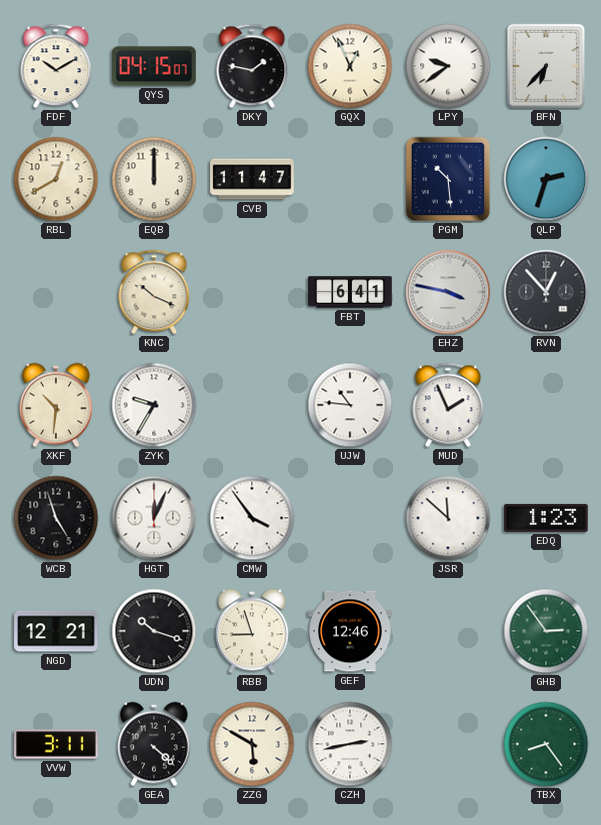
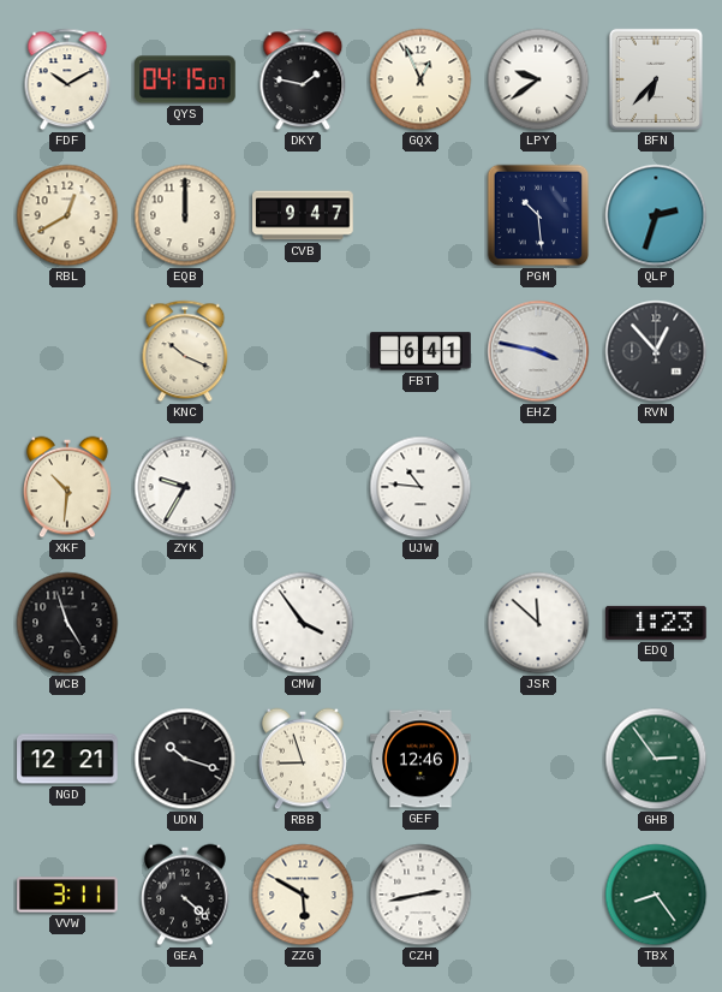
CVB: 11:47 -> 9:47
MUD: 1:56 -> none
HGT: 12:04 -> none
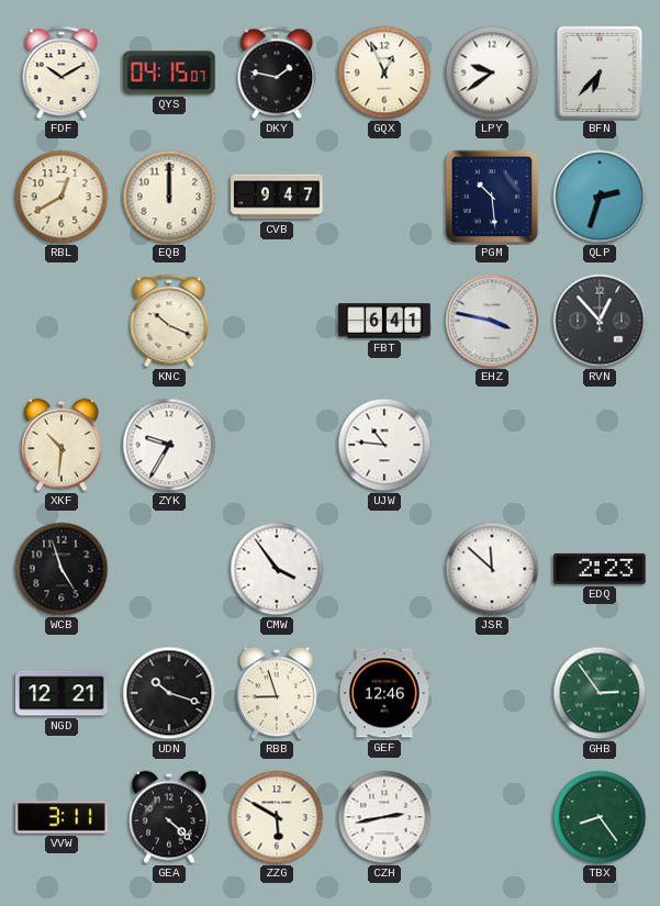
EDQ: 1:23 -> 2:23
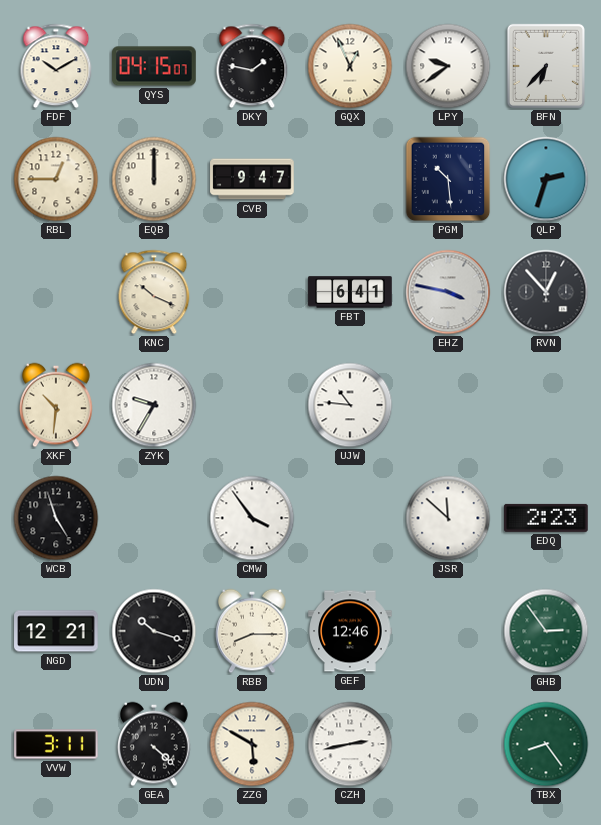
RBL: 12:40 -> 12:45
RBB: 8:57 -> 8:15
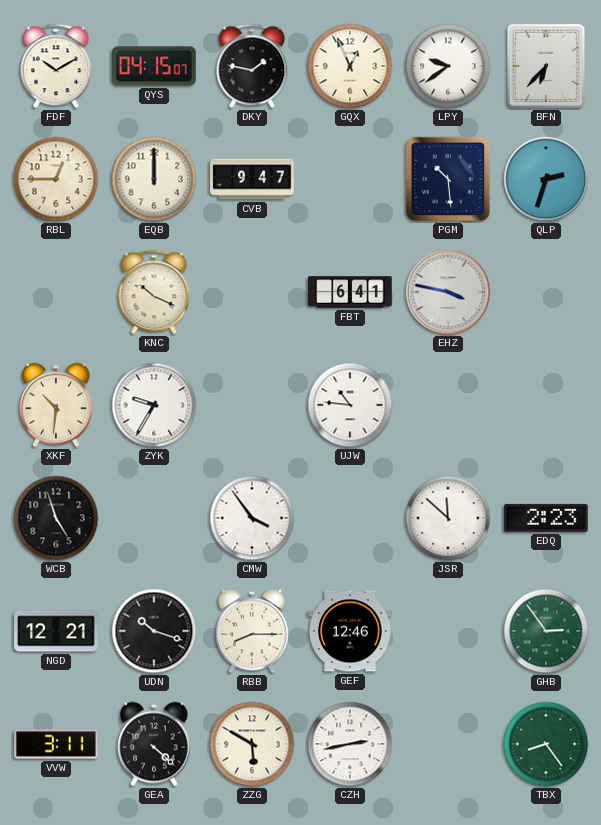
RVN: 12:53 -> none
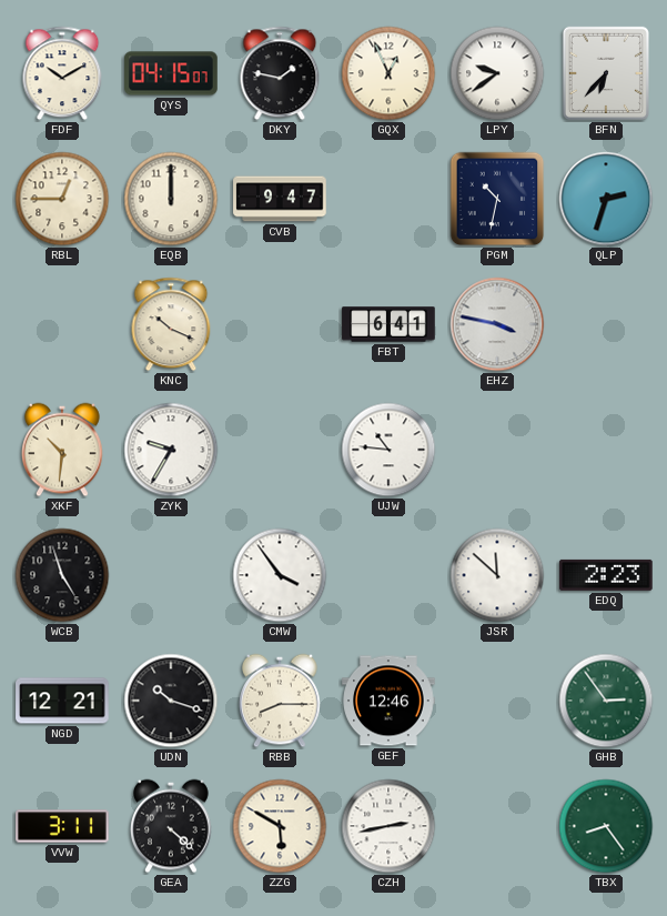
PGM: 10:29 -> 10:32
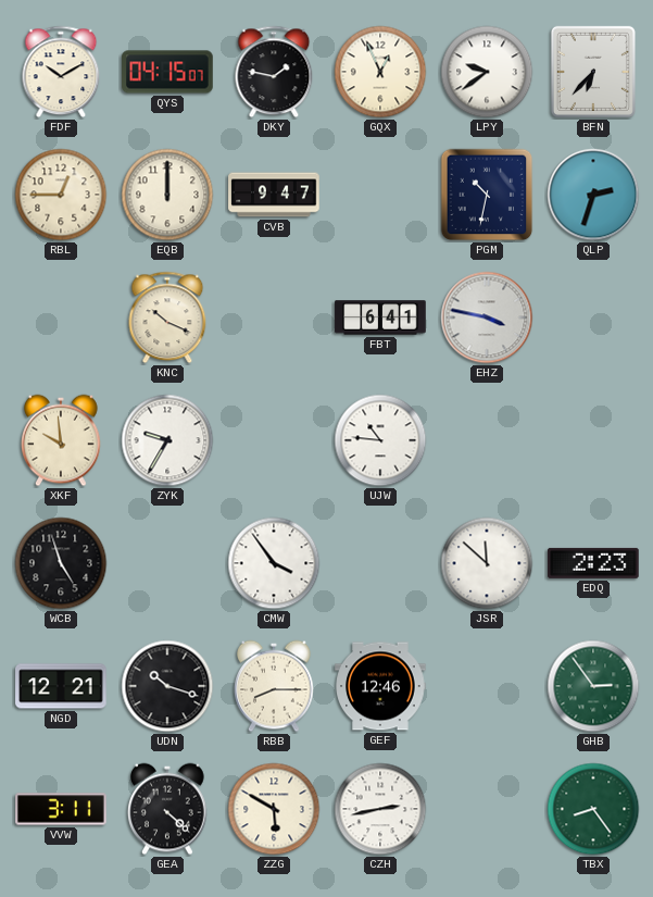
XKF: 10:31 -> 9:59
